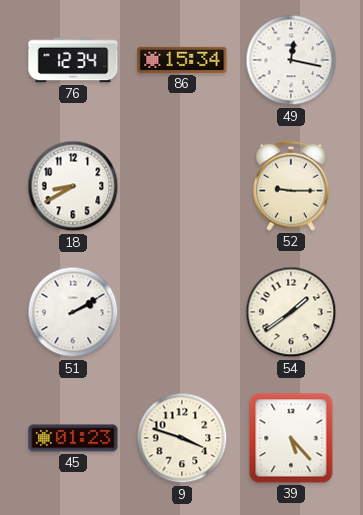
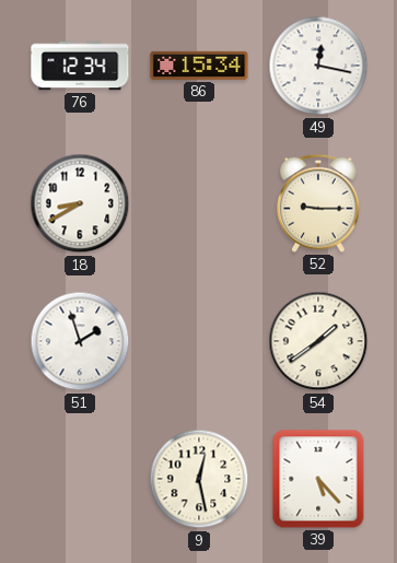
51: 2:10 -> 1:57
45: 01:23 -> none
9: 3:48 -> 12:28
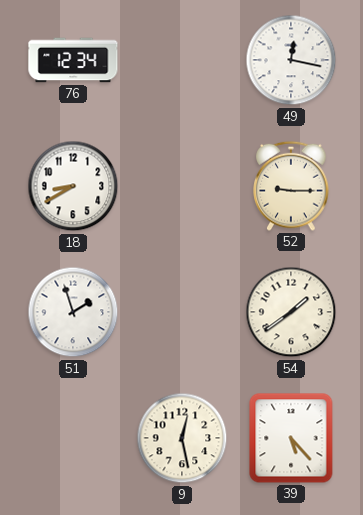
86: 15:34 -> none
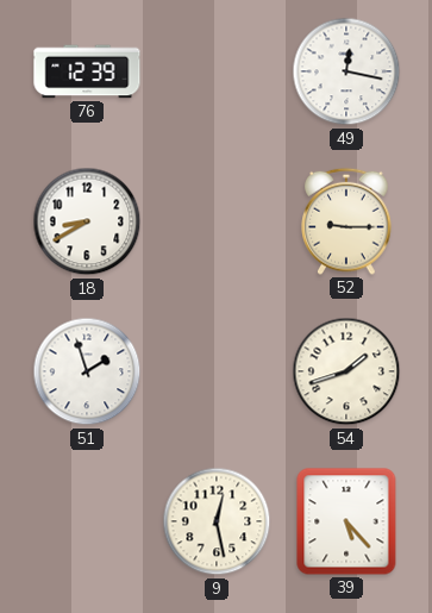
76: 12:34 -> 12:39
54: 1:39 -> 1:42
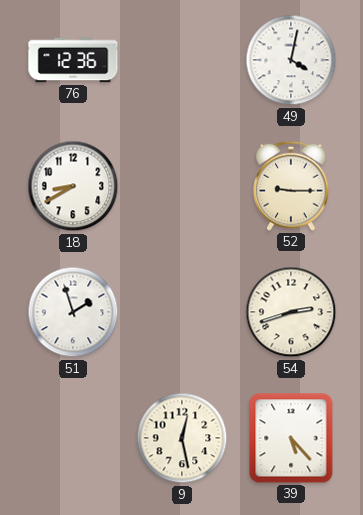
76: 12:39 -> 12:36
49: 12:17 -> 4:02
54: 1:42 -> 2:42
